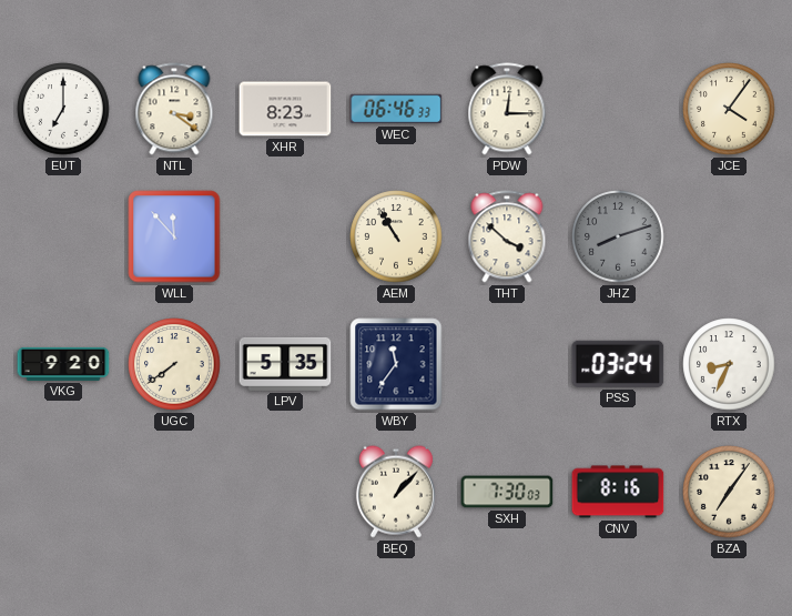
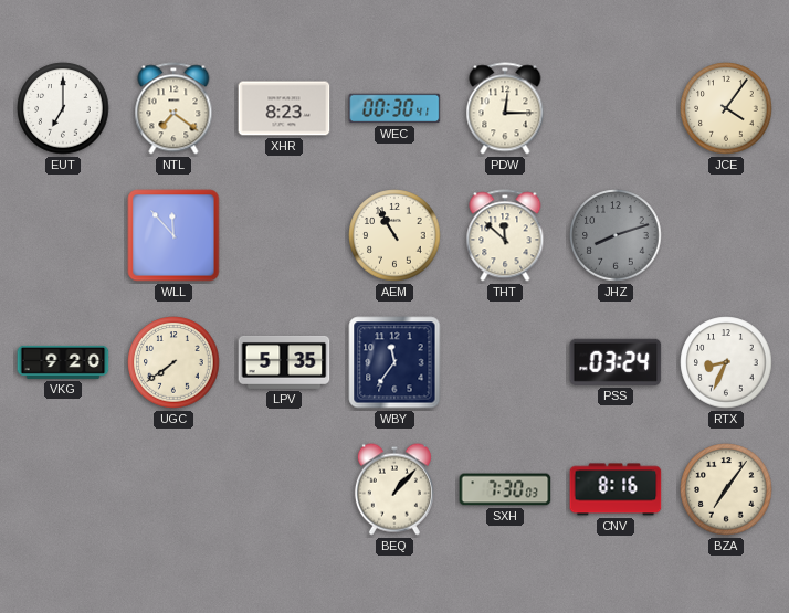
NTL: 3:21 -> 7:21
WEC: 06:46 -> 00:30
THT: 3:52 -> 11:52
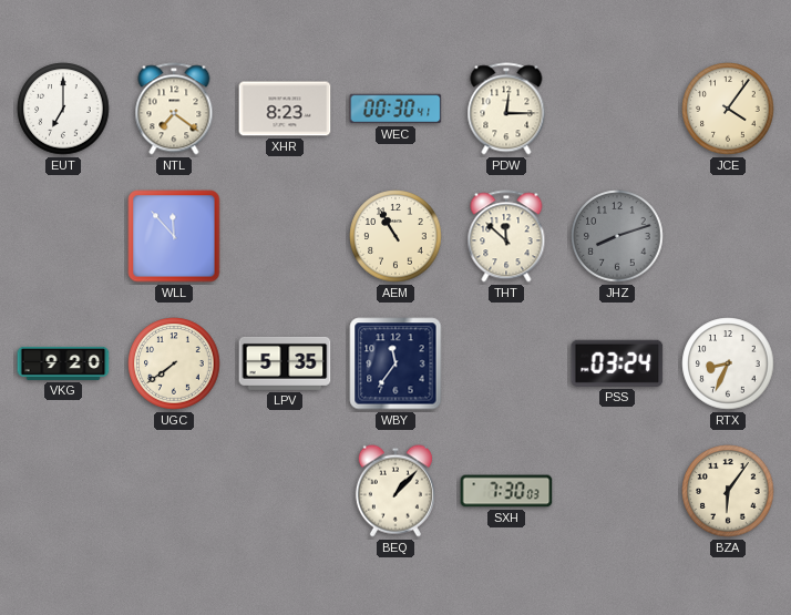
CNV: 8:16 -> none
BZA: 7:06 -> 6:06
